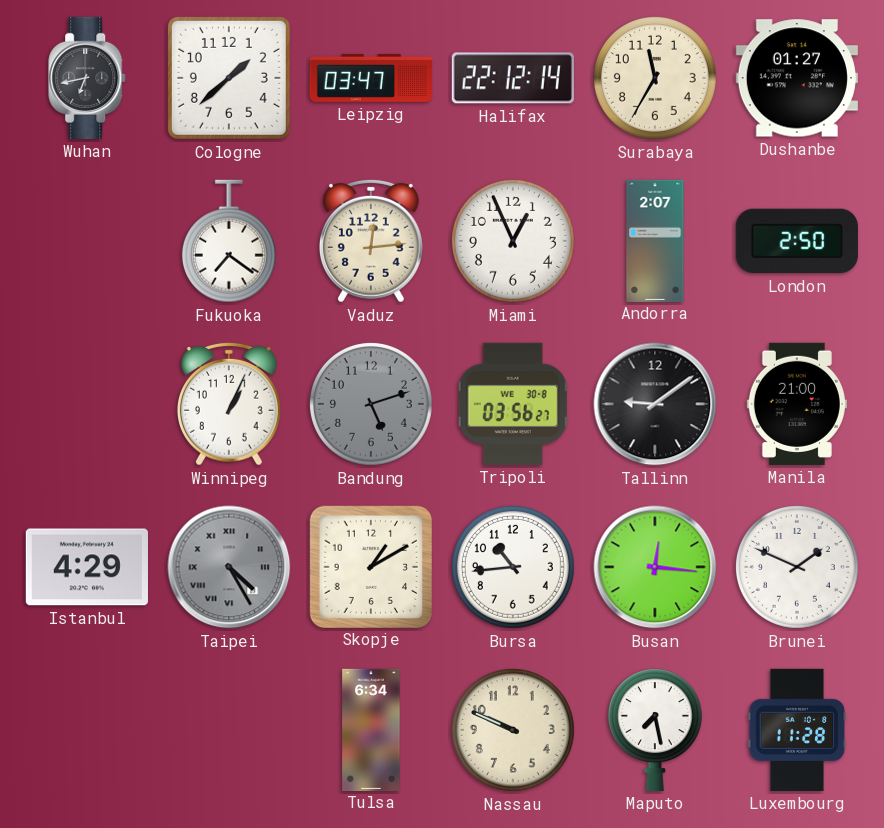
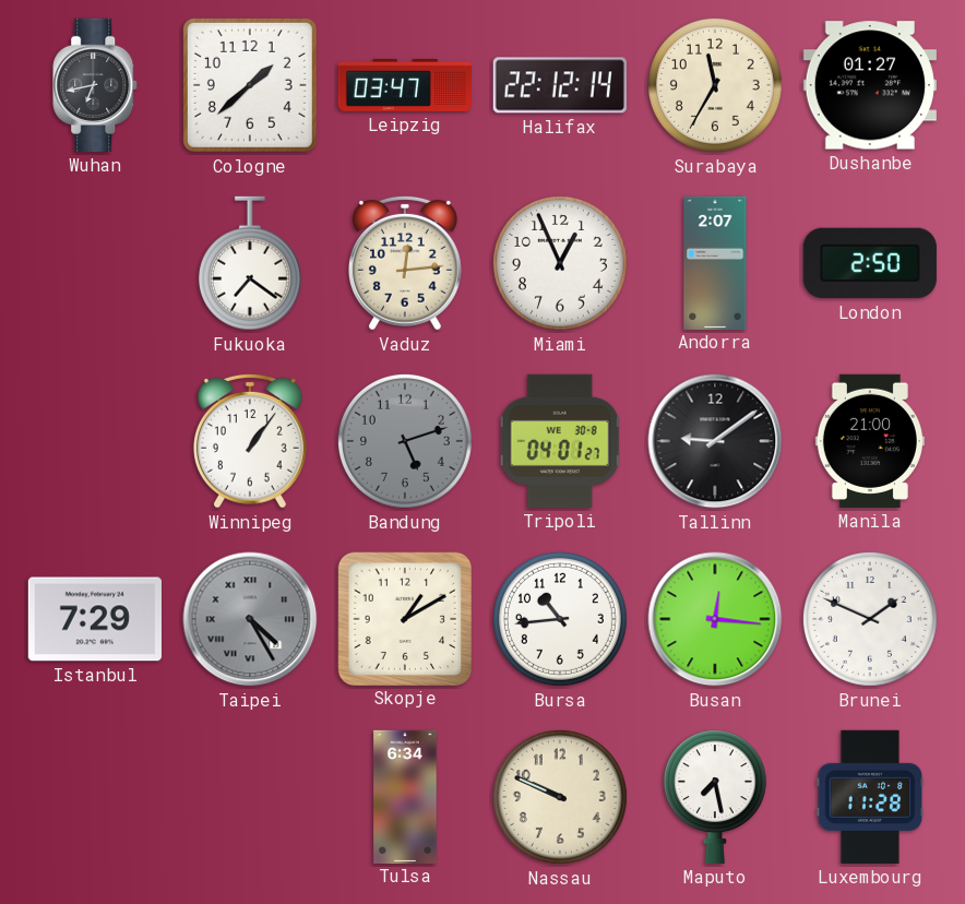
Winnipeg: 1:04 -> 1:06
Tripoli: 03:56 -> 04:01
Istanbul: 4:29 -> 7:29
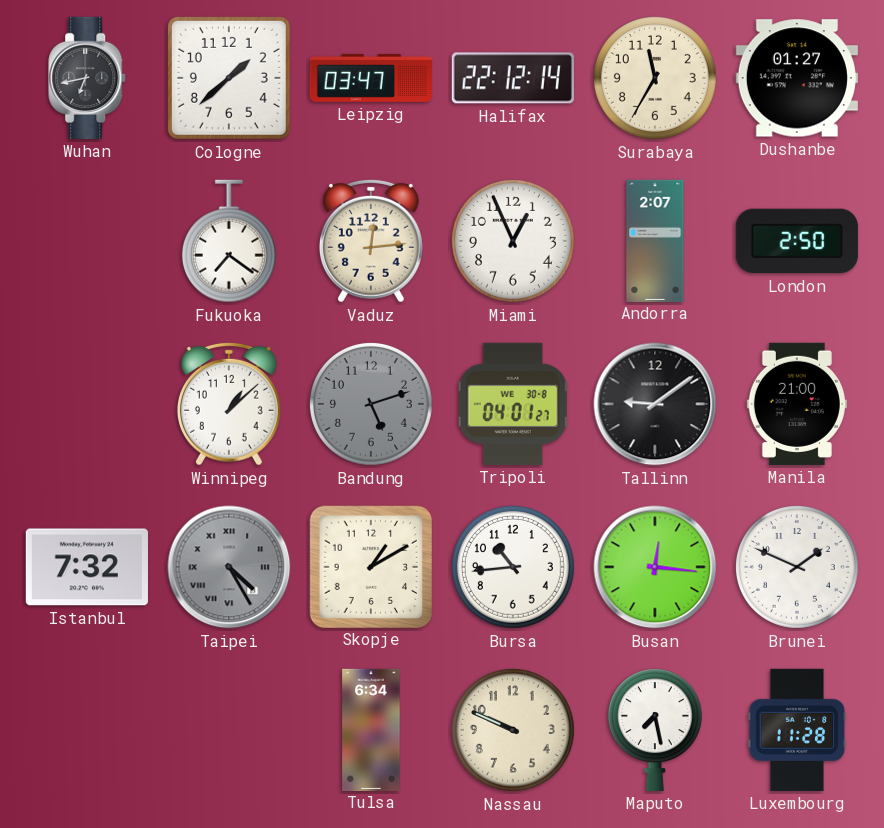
Winnipeg: 1:06 -> 1:08
Istanbul: 7:29 -> 7:32
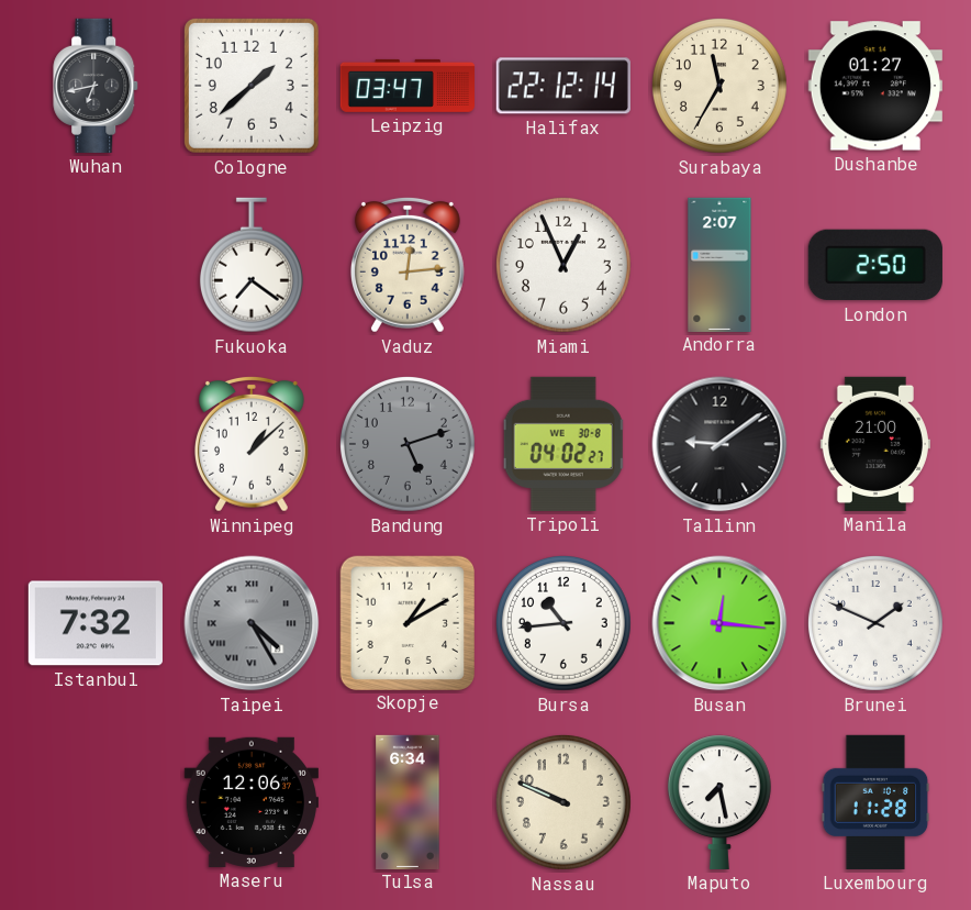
Tripoli: 04:01 -> 04:02
Maseru: none -> 12:06
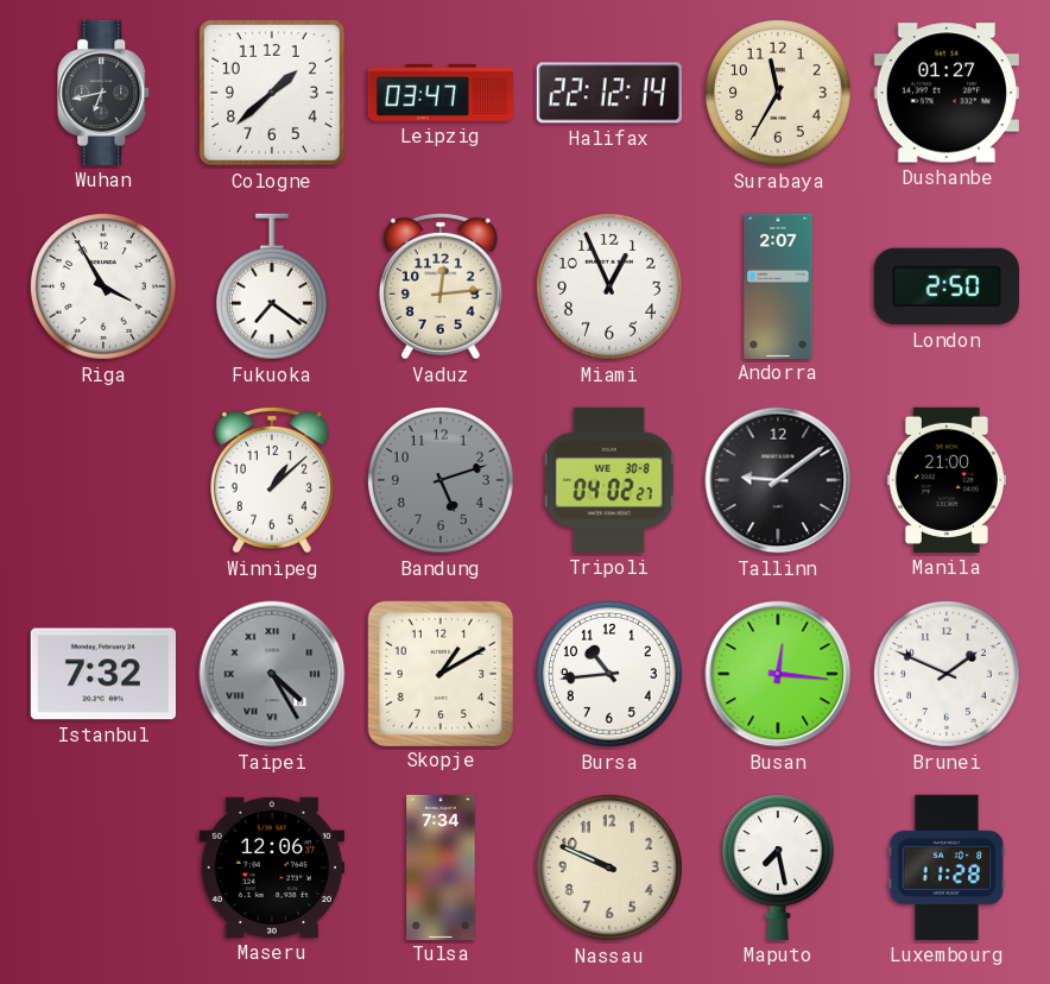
Riga: none -> 3:55
Tulsa: 6:34 -> 7:34
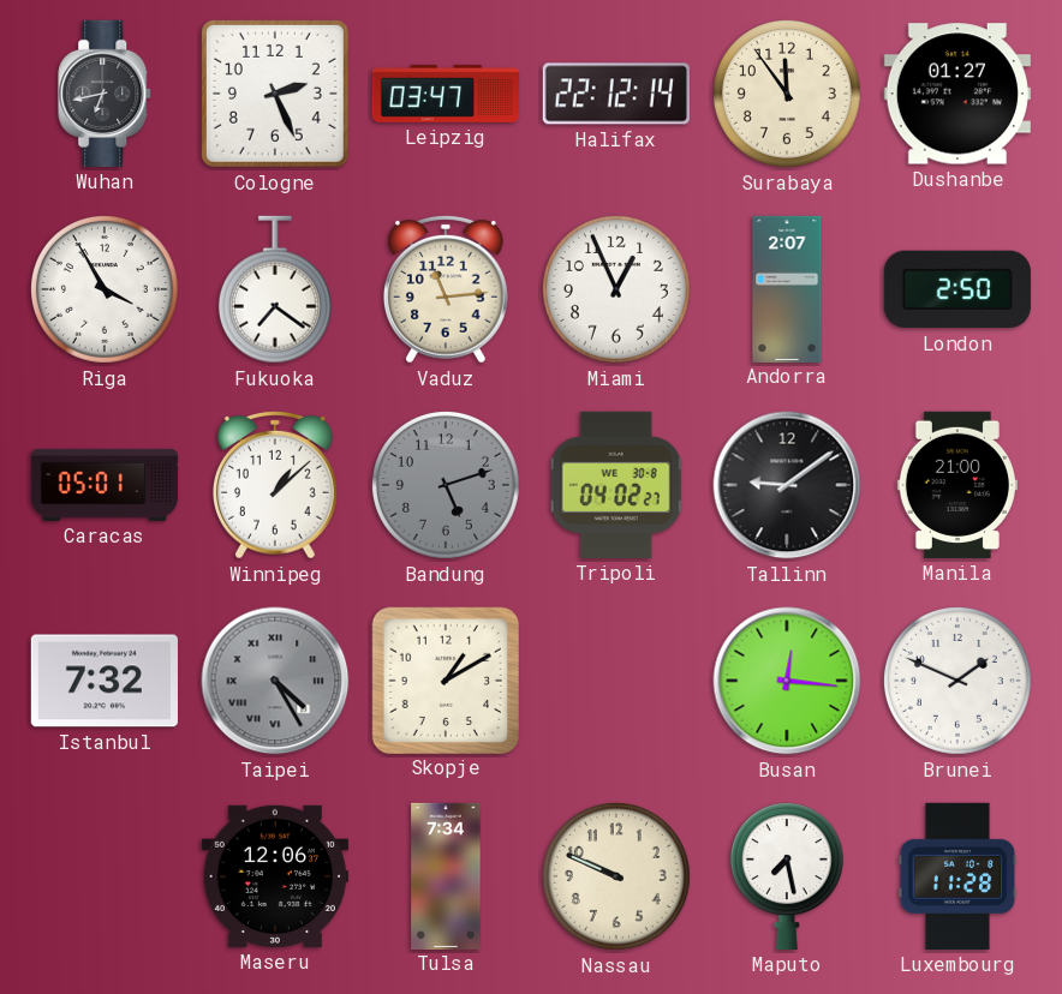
Cologne: 1:38 -> 2:26
Surabaya: 11:35 -> 11:54
Vaduz: 12:14 -> 11:14
Caracas: none -> 05:01
Bursa: 10:44 -> none
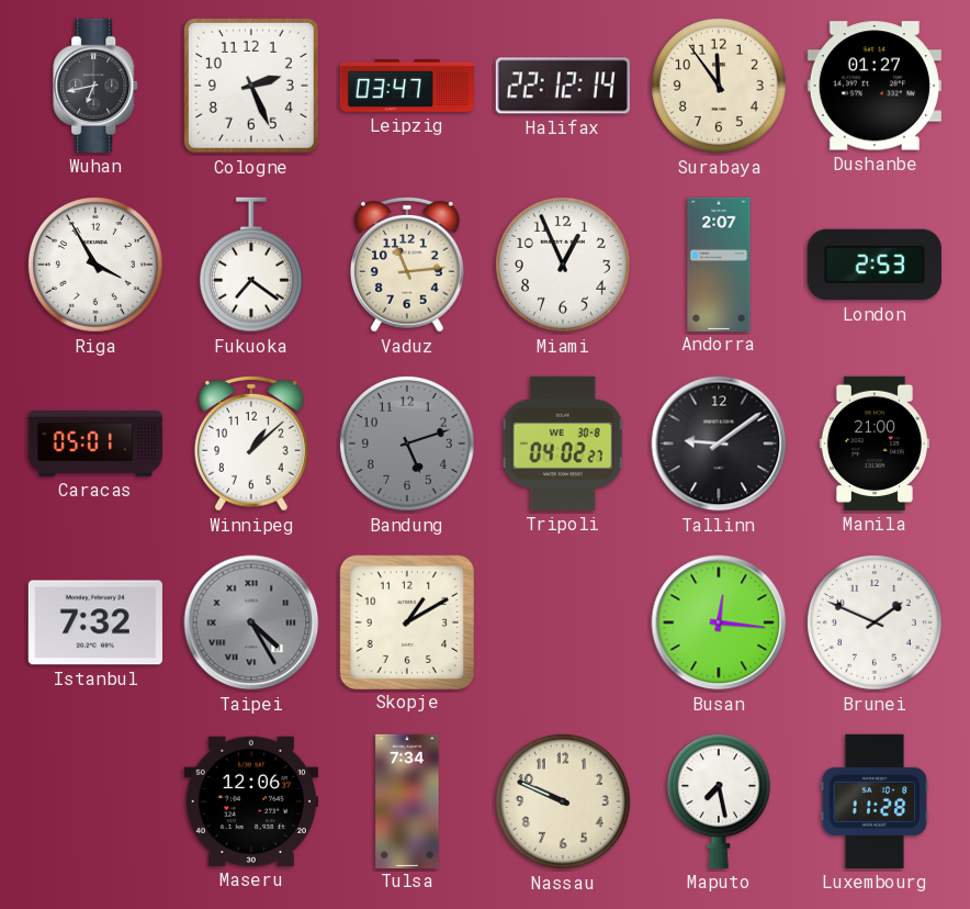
London: 2:50 -> 2:53
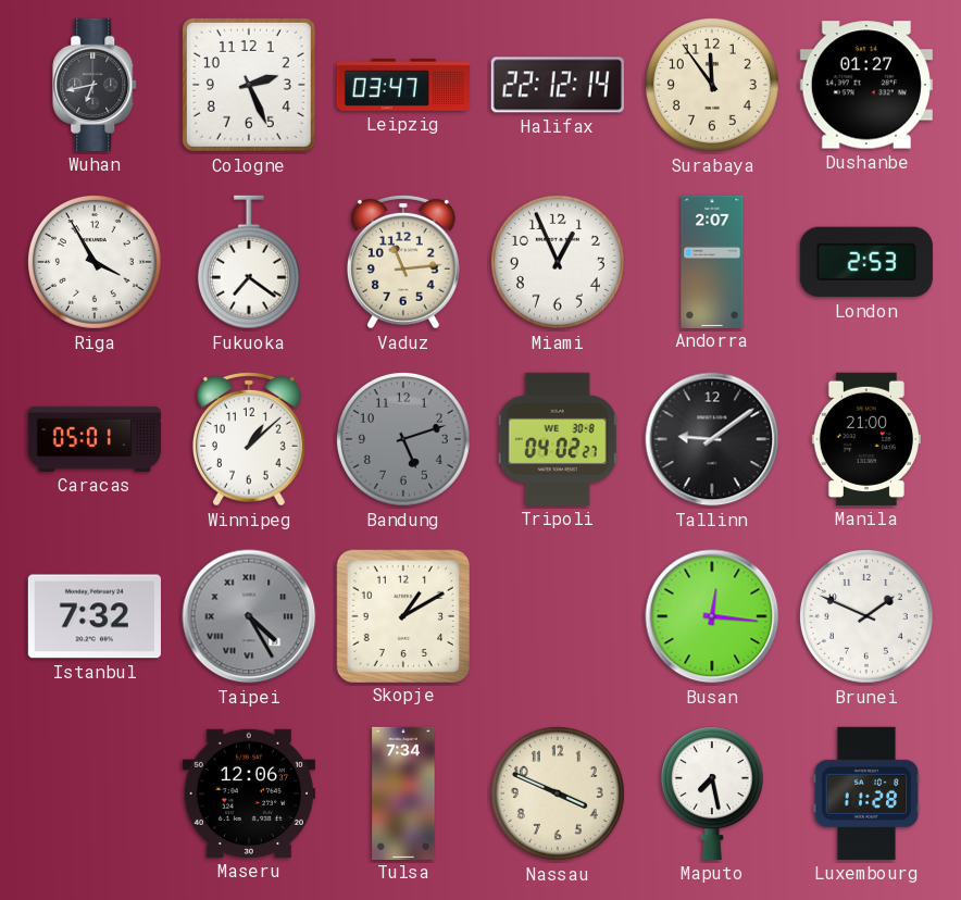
Nassau: 9:49 -> 3:49
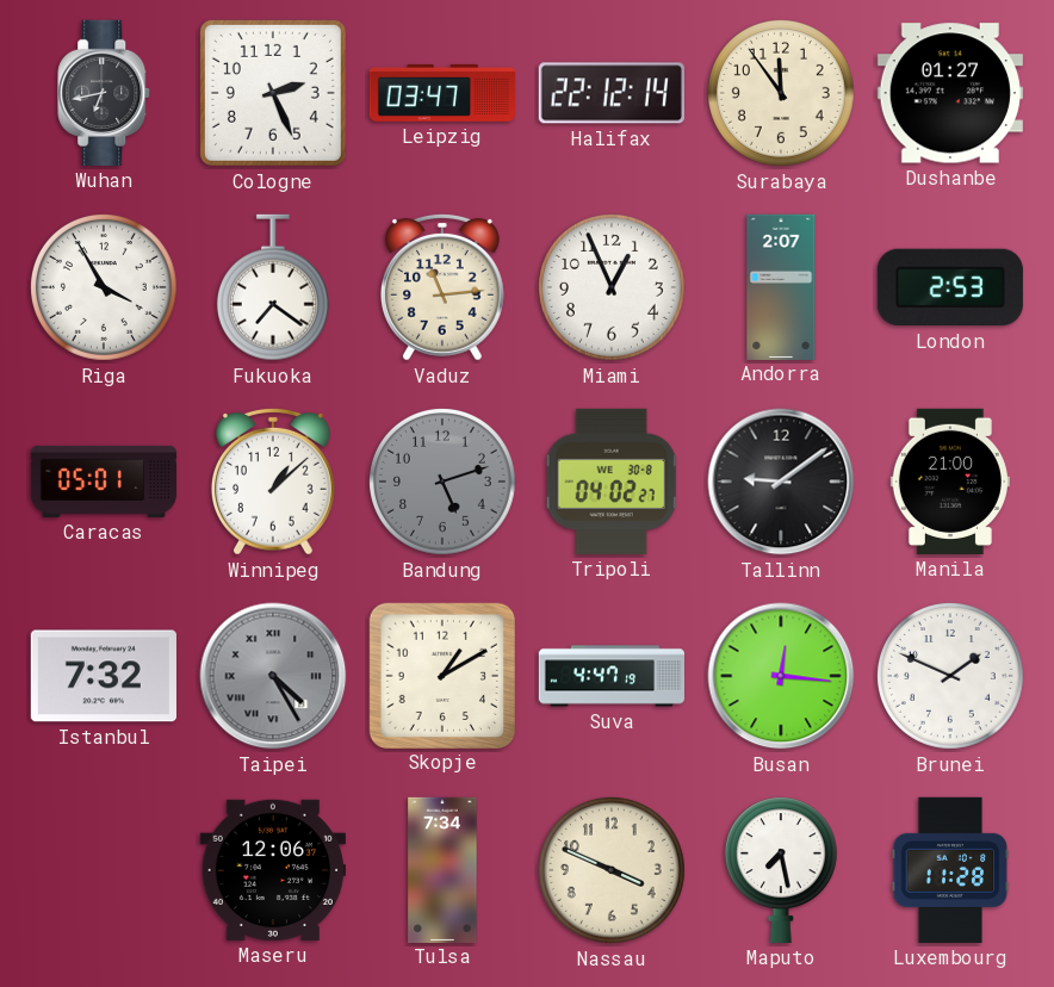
Suva: none -> 4:47
